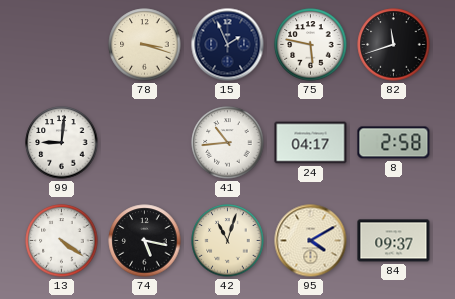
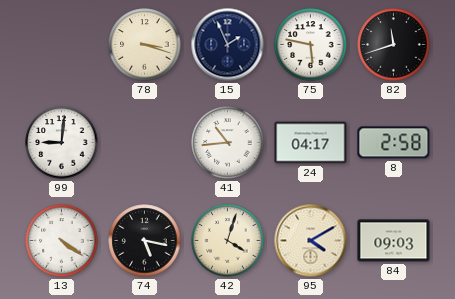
42: 11:03 -> 4:03
84: 09:37 -> 09:03
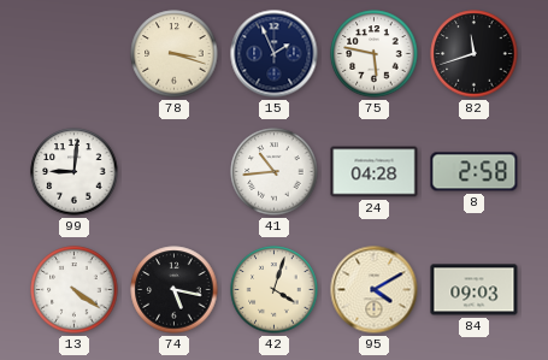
24: 04:17 -> 04:28
